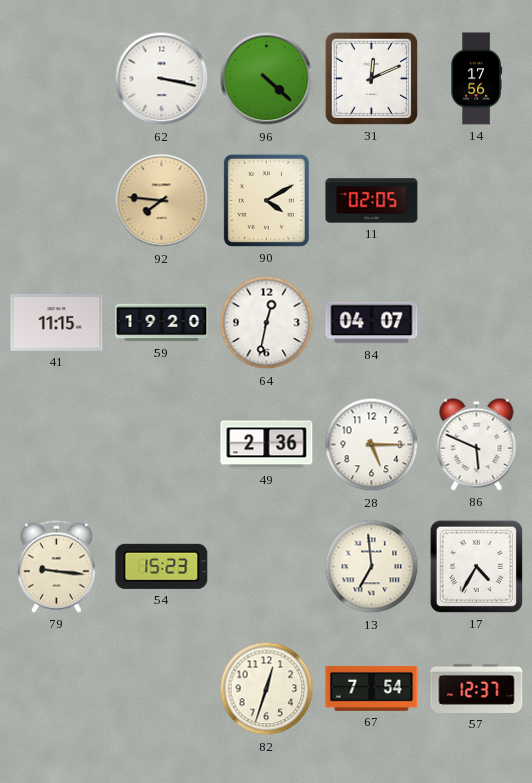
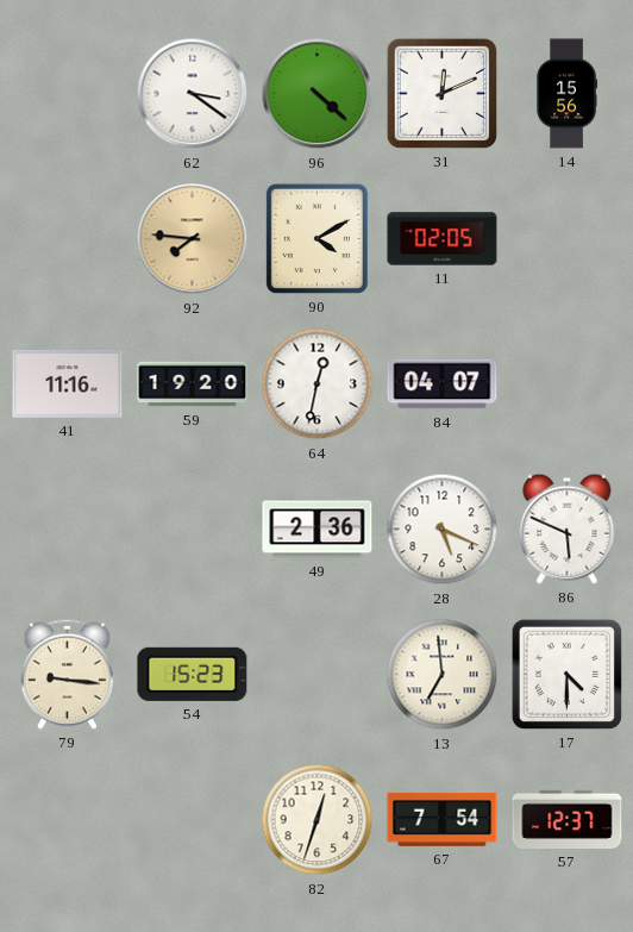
62: 3:17 -> 3:21
14: 17:56 -> 15:56
41: 11:15 -> 11:16
28: 5:15 -> 5:19
17: 4:35 -> 4:30
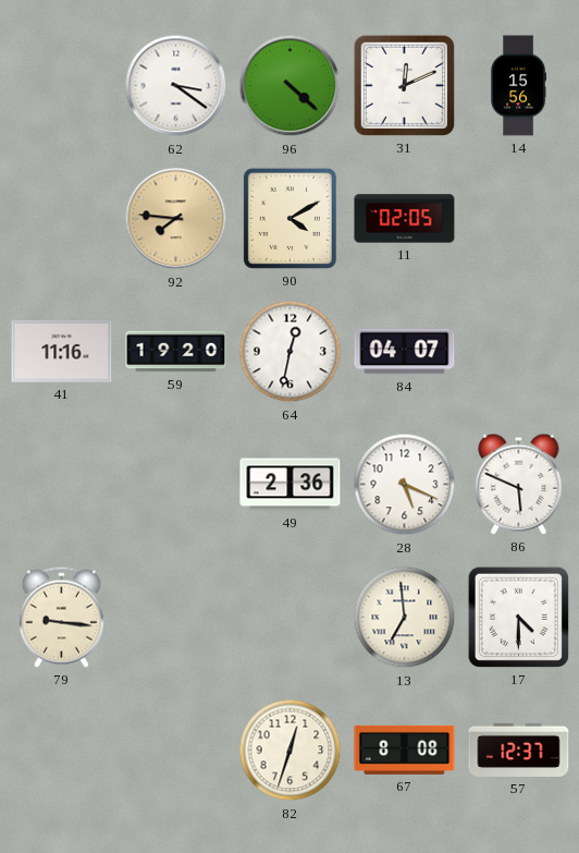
54: 15:23 -> none
67: 7:54 -> 8:08
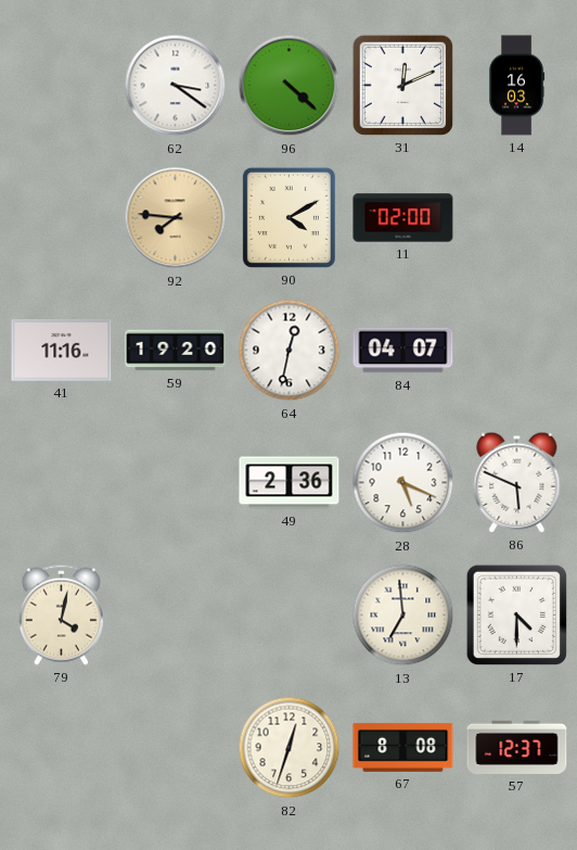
14: 15:56 -> 16:03
11: 02:05 -> 02:00
79: 9:16 -> 4:02
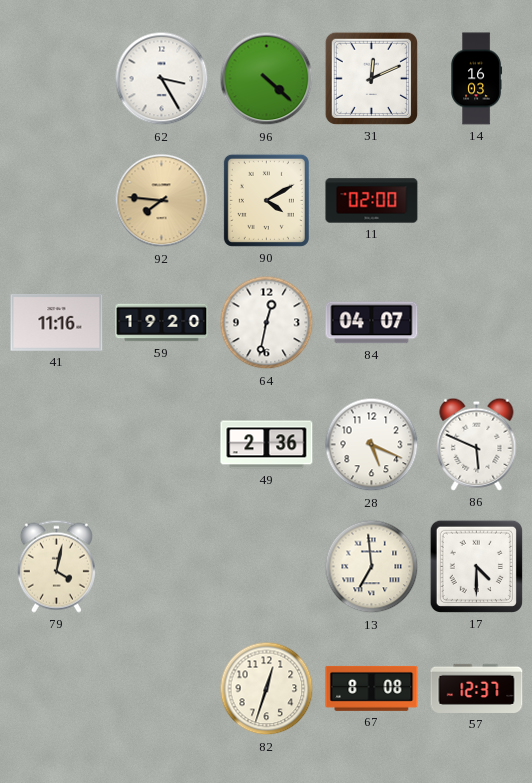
62: 3:21 -> 3:25
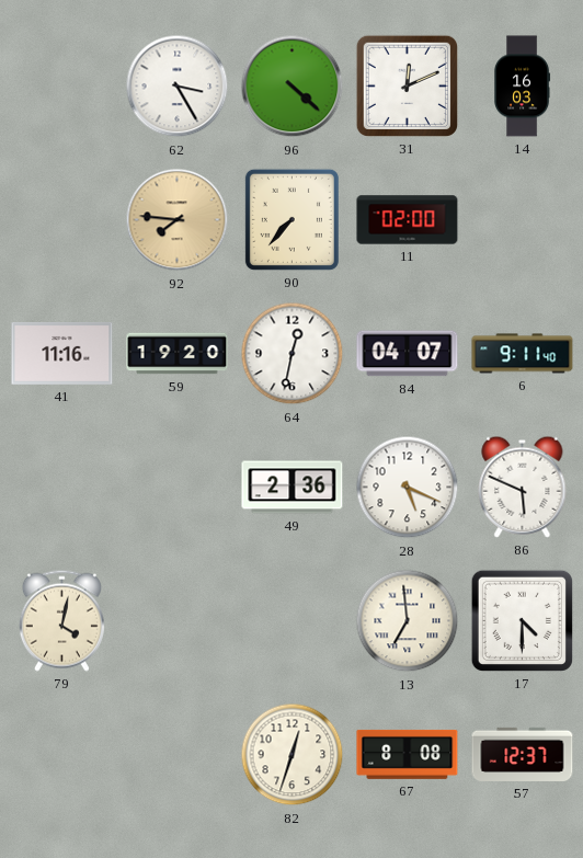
90: 4:10 -> 7:37
6: none -> 9:11
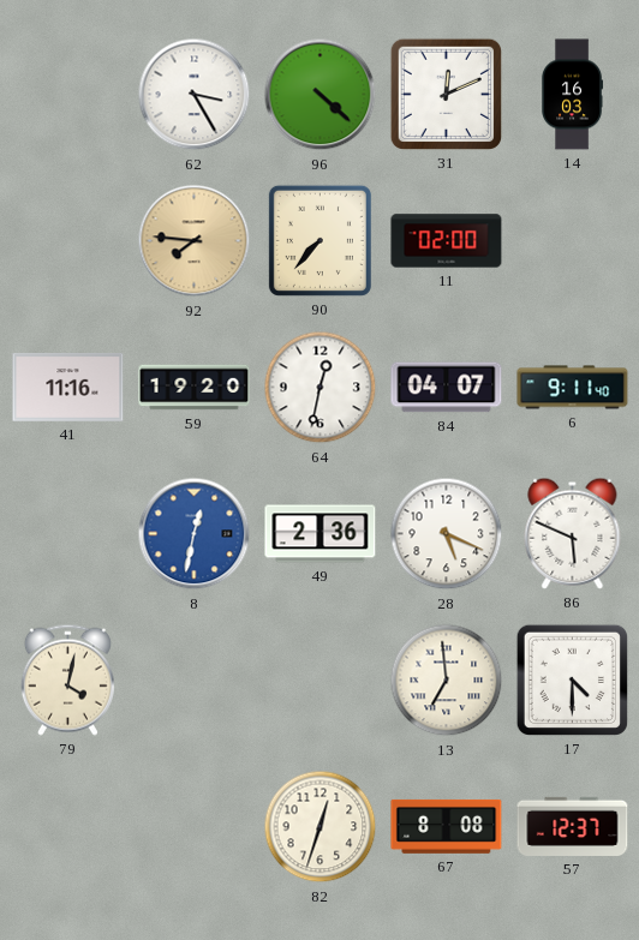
8: none -> 12:32
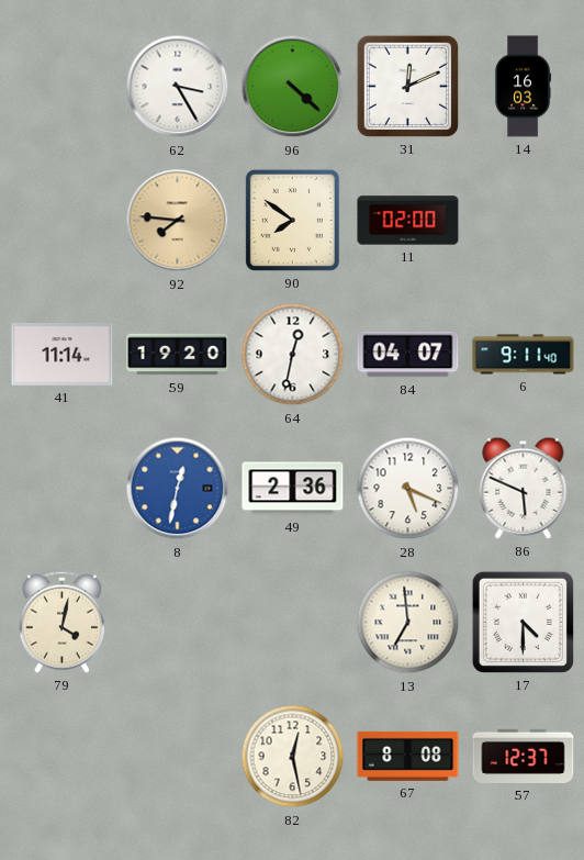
90: 7:37 -> 7:51
41: 11:16 -> 11:14
82: 12:33 -> 12:28
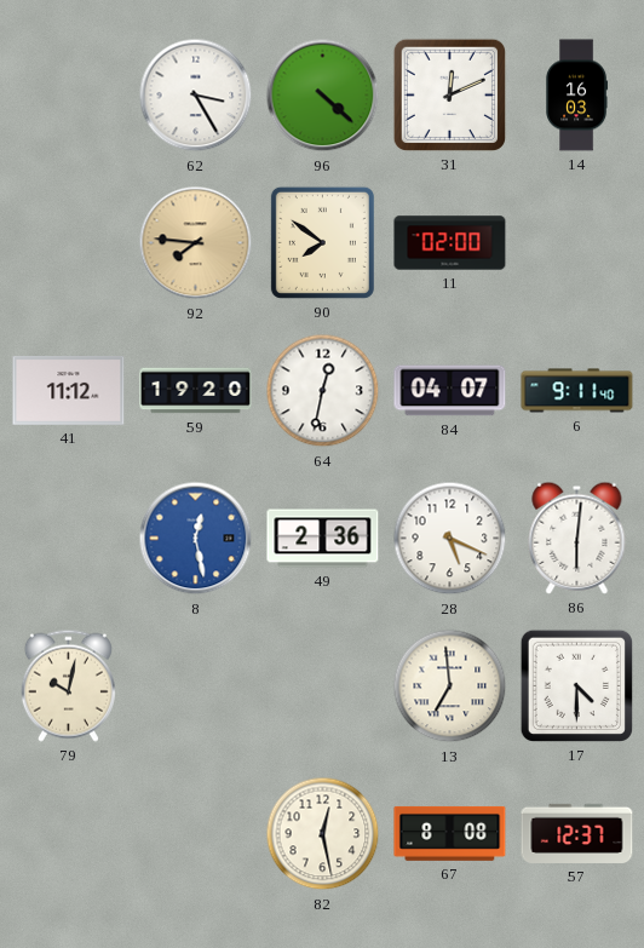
41: 11:14 -> 11:12
8: 12:32 -> 12:28
86: 5:49 -> 6:01
79: 4:02 -> 10:02
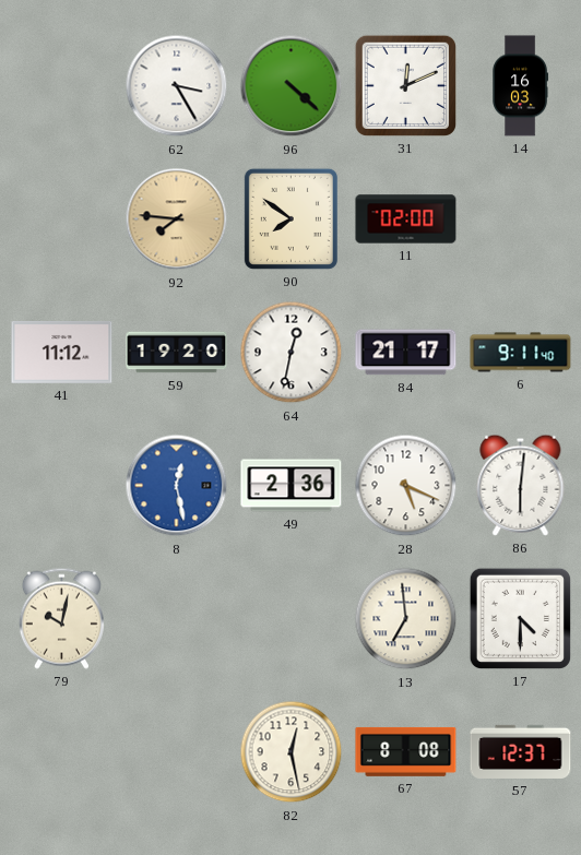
84: 04:07 -> 21:17
